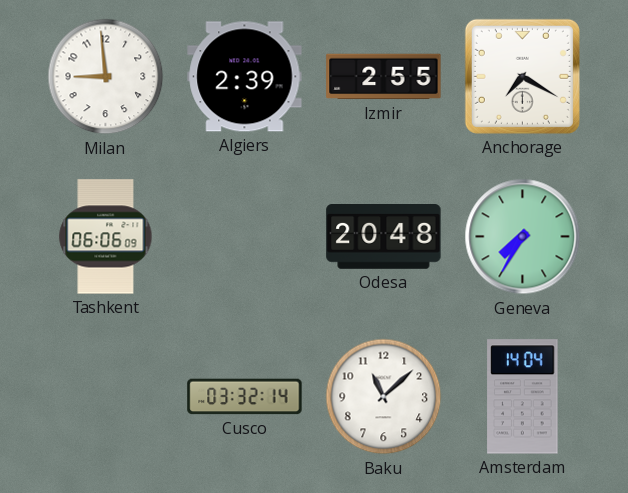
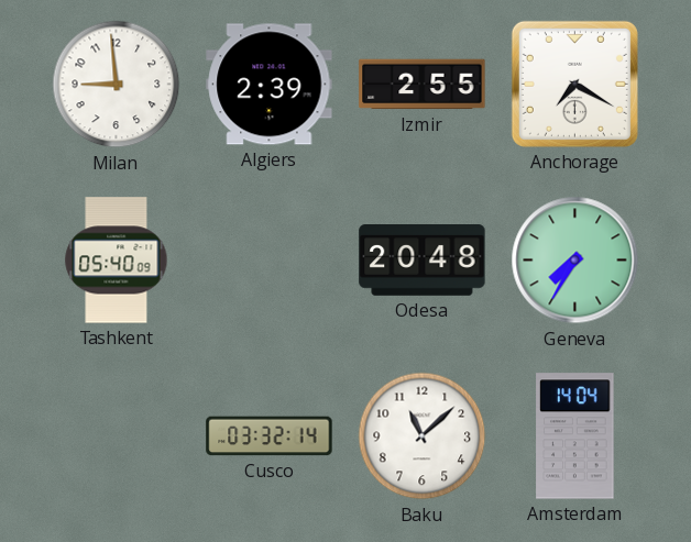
Tashkent: 06:06 -> 05:40
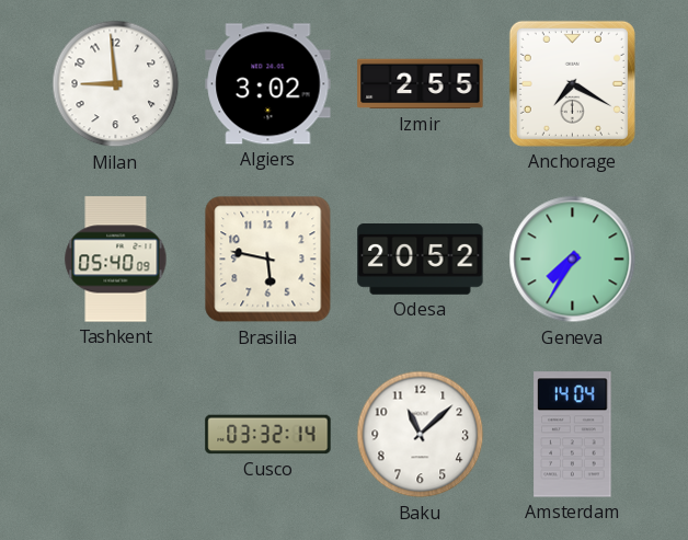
Algiers: 2:39 -> 3:02
Brasilia: none -> 5:47
Odesa: 20:48 -> 20:52
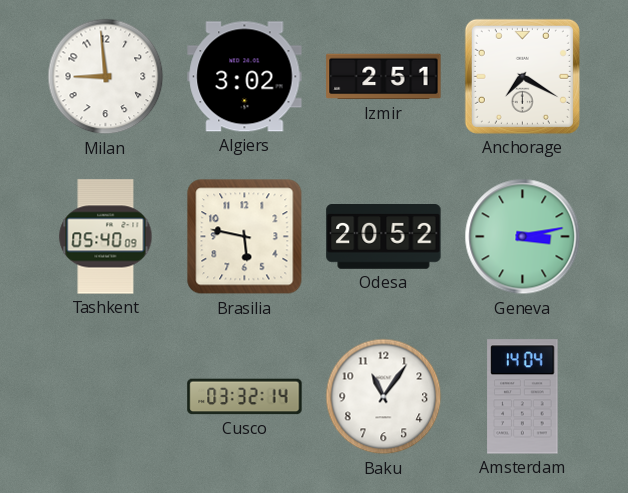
Izmir: 2:55 -> 2:51
Geneva: 7:35 -> 3:13
Baku: 11:08 -> 11:06
